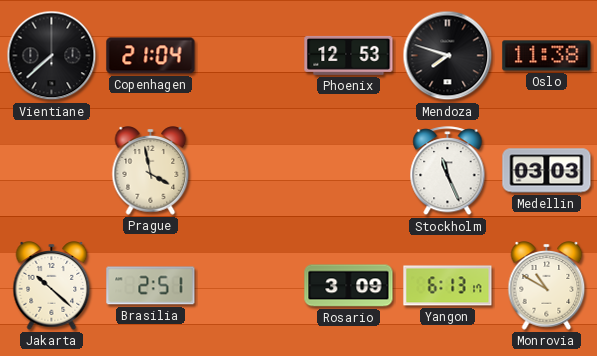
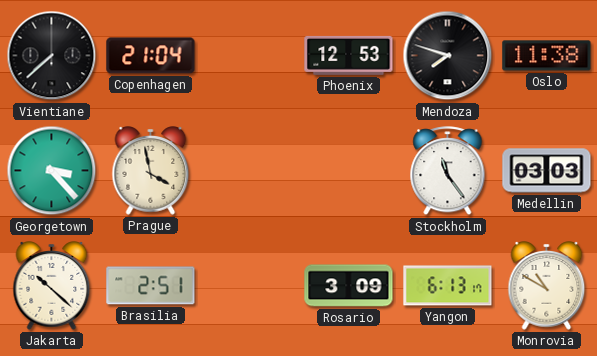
Georgetown: none -> 3:23
Stockholm: 11:26 -> 11:24
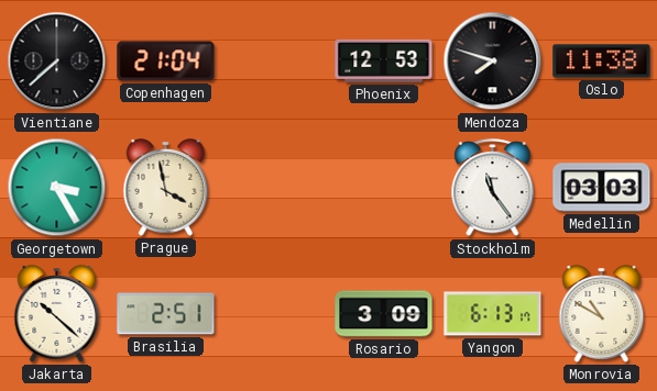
Georgetown: 3:23 -> 3:25
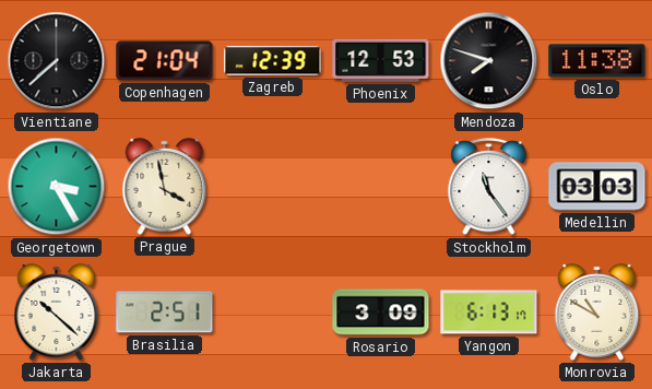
Zagreb: none -> 12:39
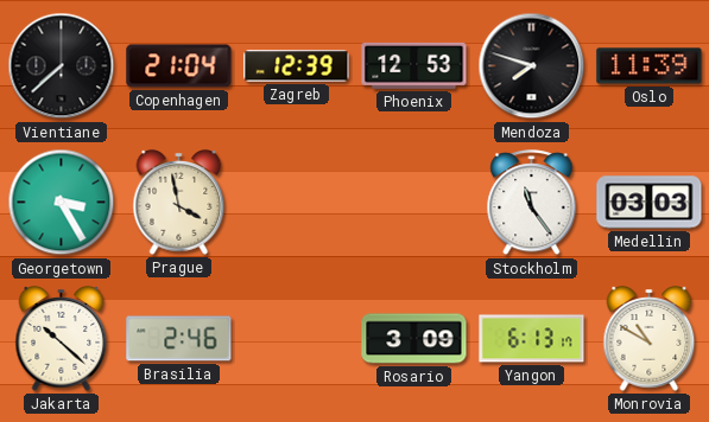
Oslo: 11:38 -> 11:39
Brasilia: 2:51 -> 2:46
